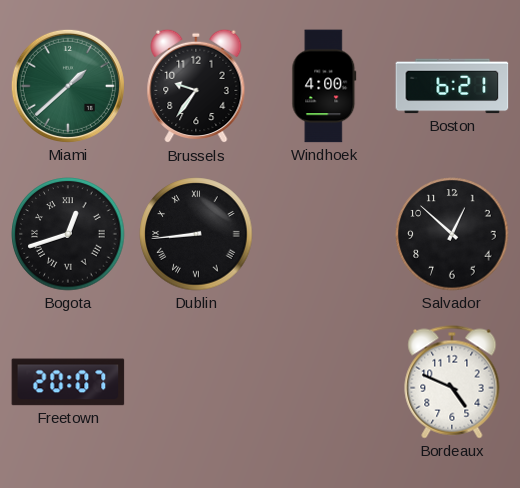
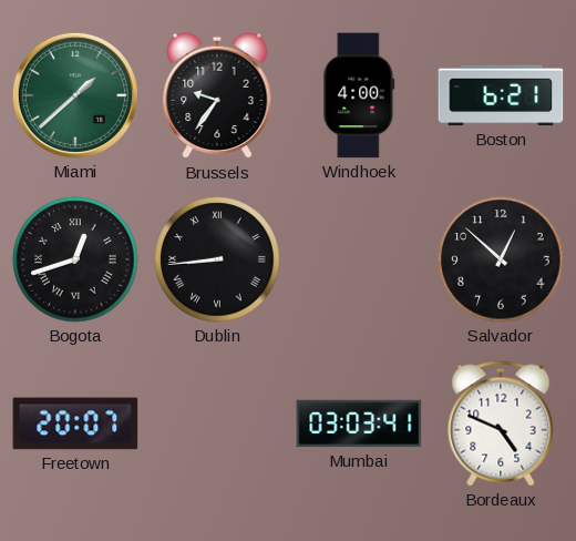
Mumbai: none -> 03:03
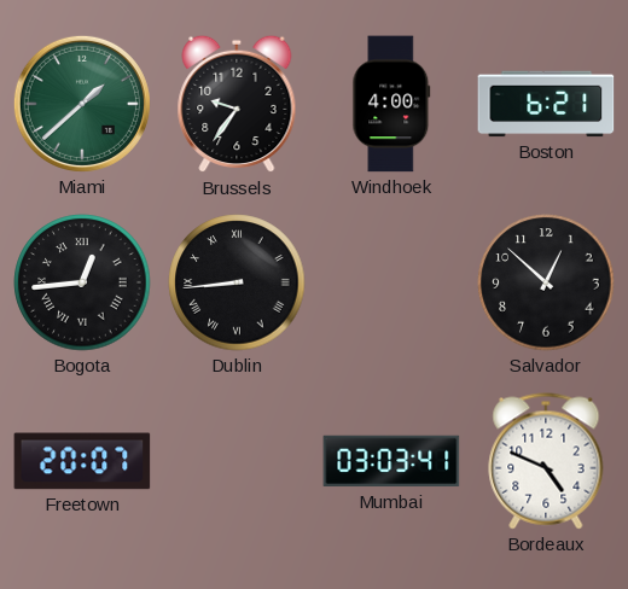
Bogota: 12:42 -> 12:44
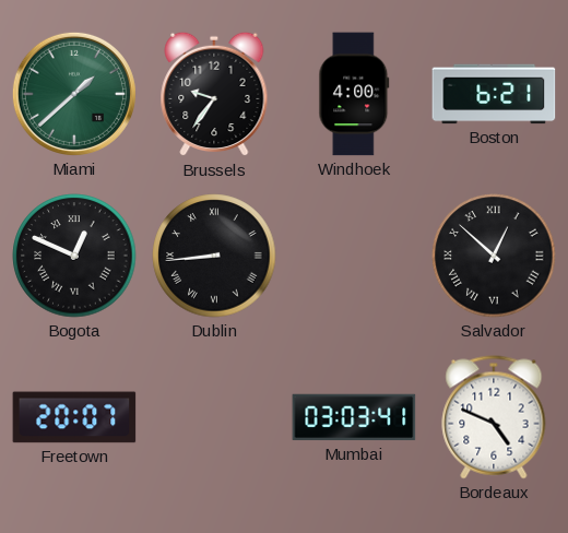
Bogota: 12:44 -> 12:49
Salvador numerals: Arabic -> Roman
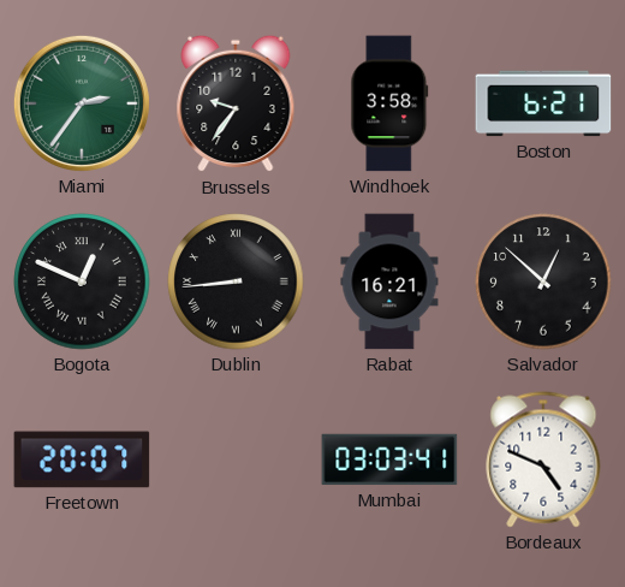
Miami: 1:38 -> 2:36
Windhoek: 4:00 -> 3:58
Rabat: none -> 16:21
Salvador numerals: Roman -> Arabic
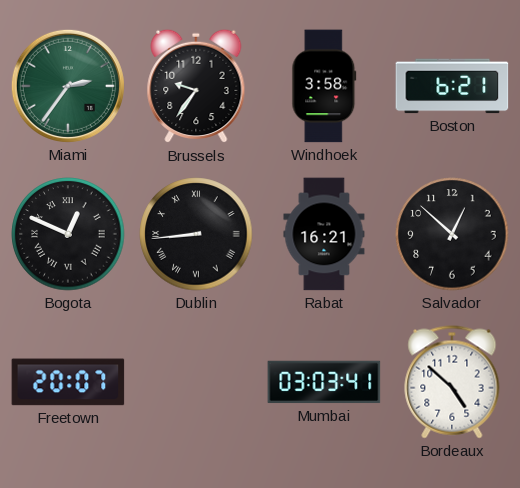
Bordeaux: 4:49 -> 4:52
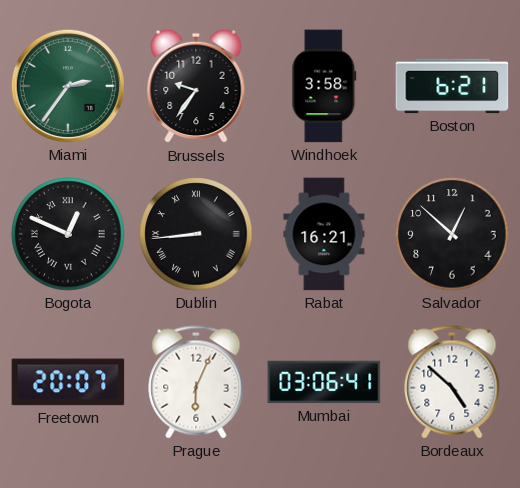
Prague: none -> 6:04
Mumbai: 03:03 -> 03:06
